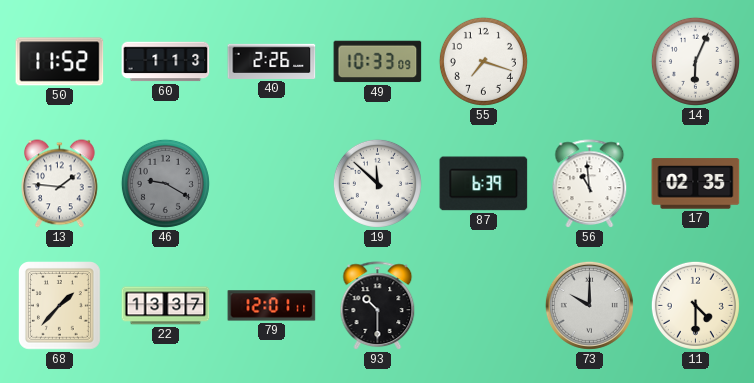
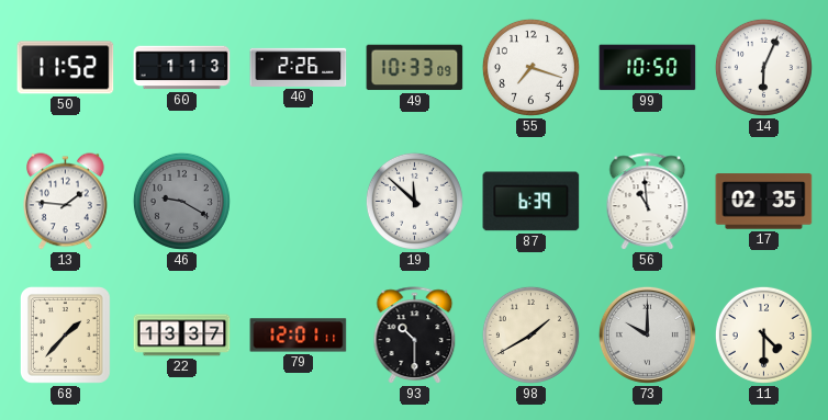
99: none -> 10:50
98: none -> 1:40
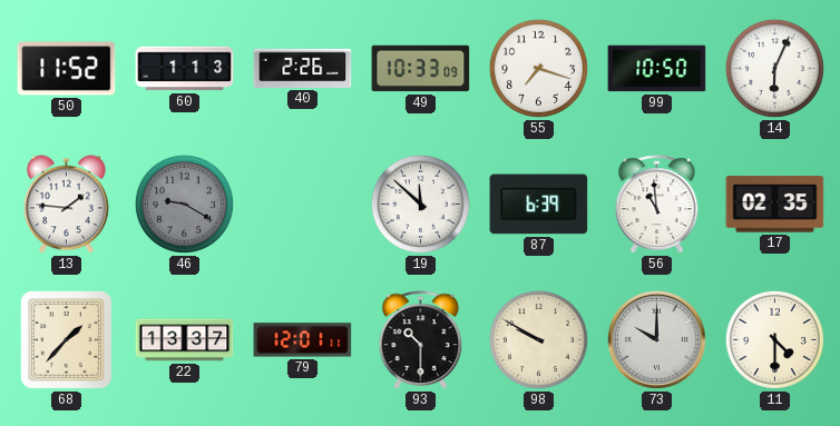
98: 1:40 -> 9:50
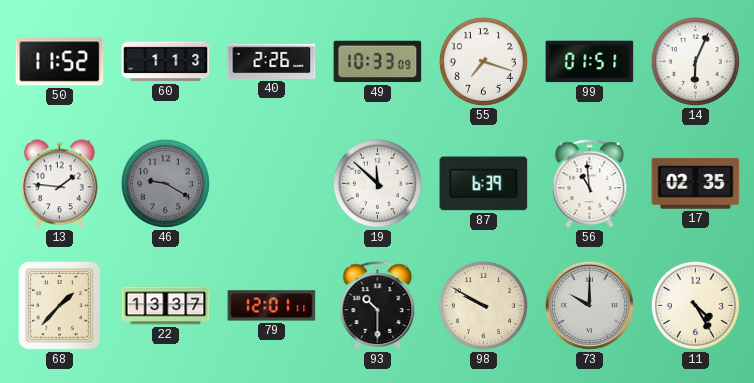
99: 10:50 -> 01:51
11: 4:30 -> 4:25
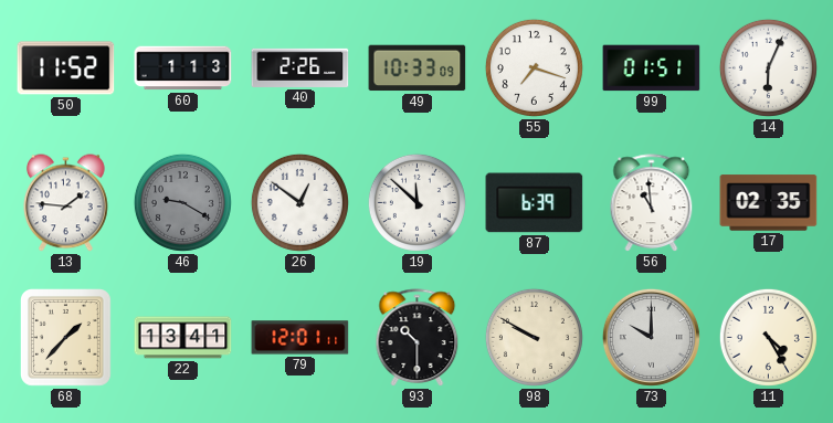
26: none -> 12:51
22: 13:37 -> 13:41
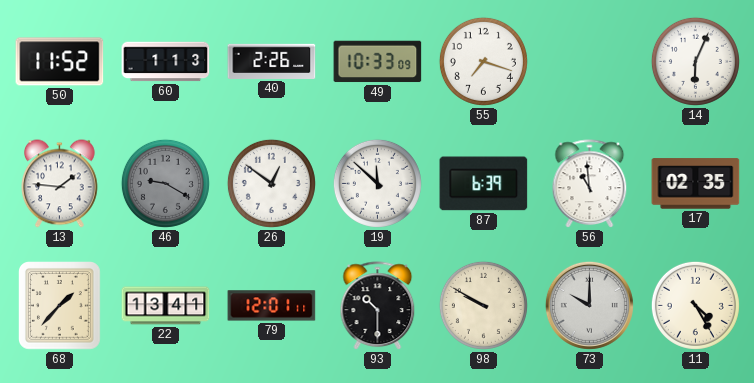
99: 01:51 -> none
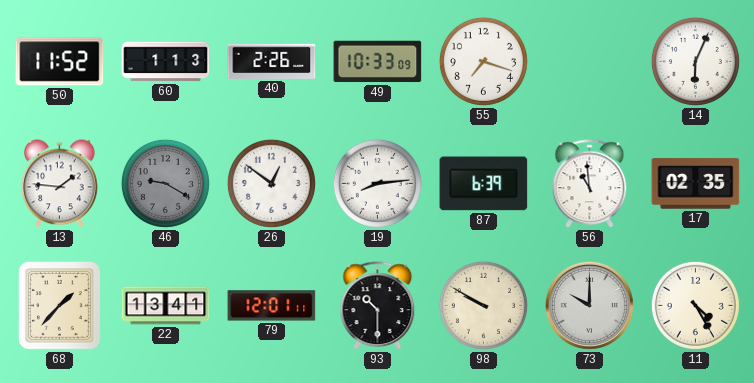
19: 11:52 -> 8:14
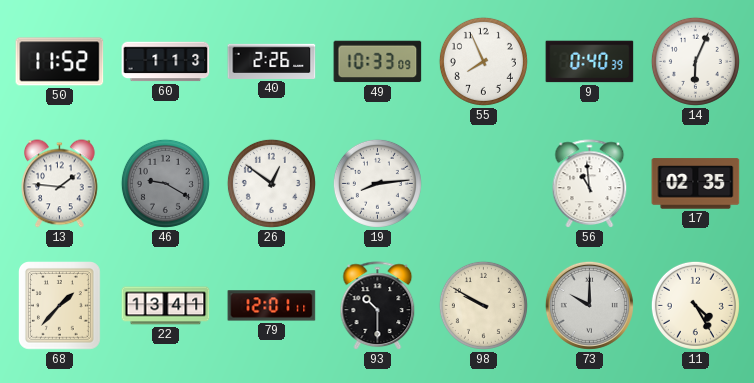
55: 7:18 -> 7:56
9: none -> 0:40
87: 6:39 -> none
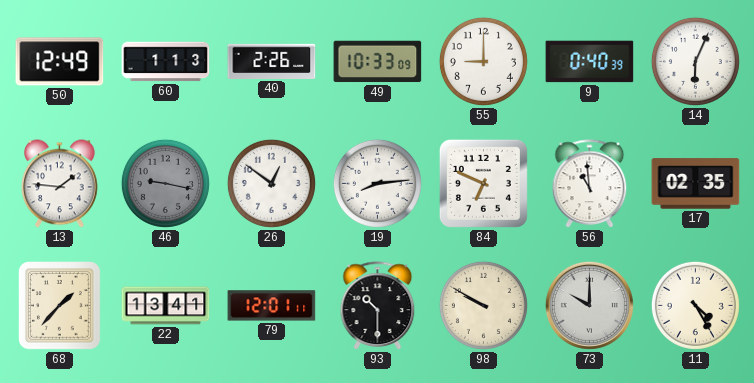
50: 11:52 -> 12:49
55: 7:56 -> 9:00
46: 9:20 -> 9:17
84: none -> 6:49
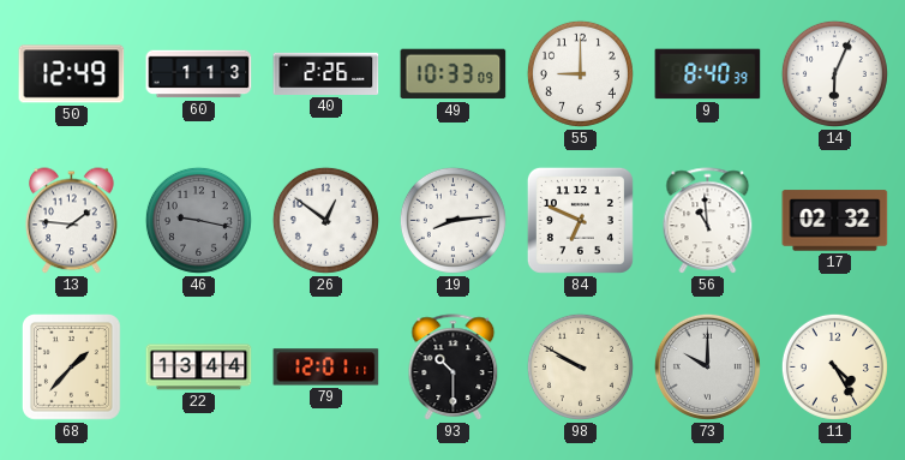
9: 0:40 -> 8:40
17: 02:35 -> 02:32
22: 13:41 -> 13:44
